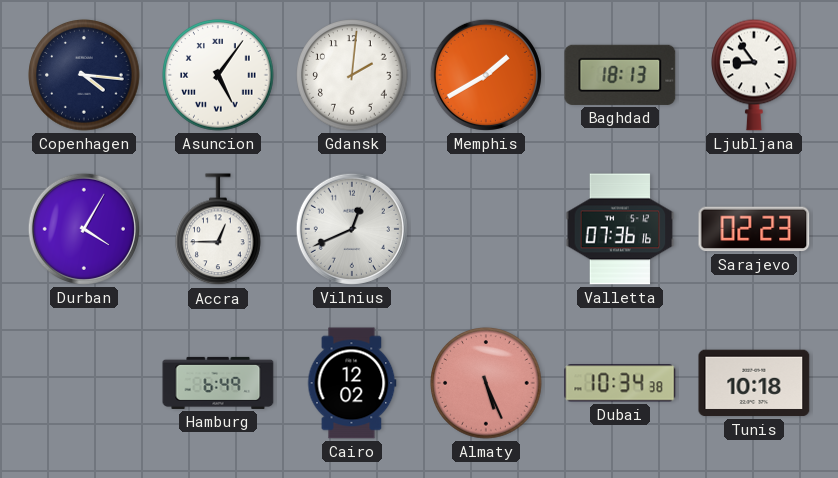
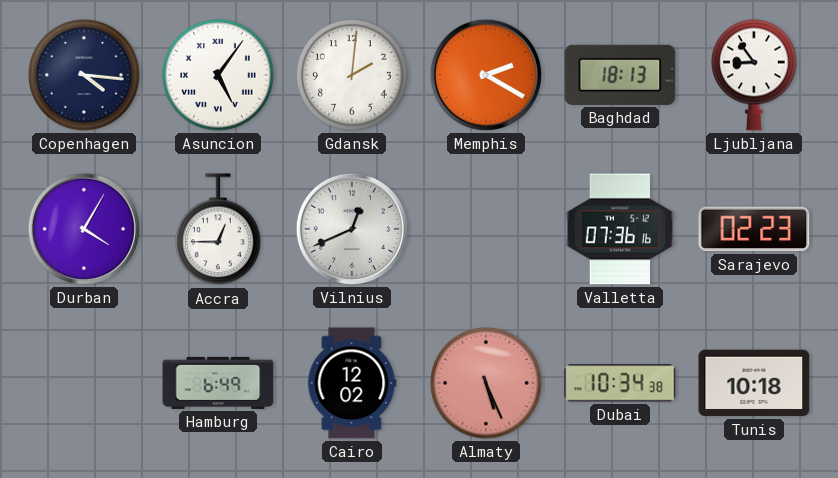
Memphis: 1:40 -> 2:20
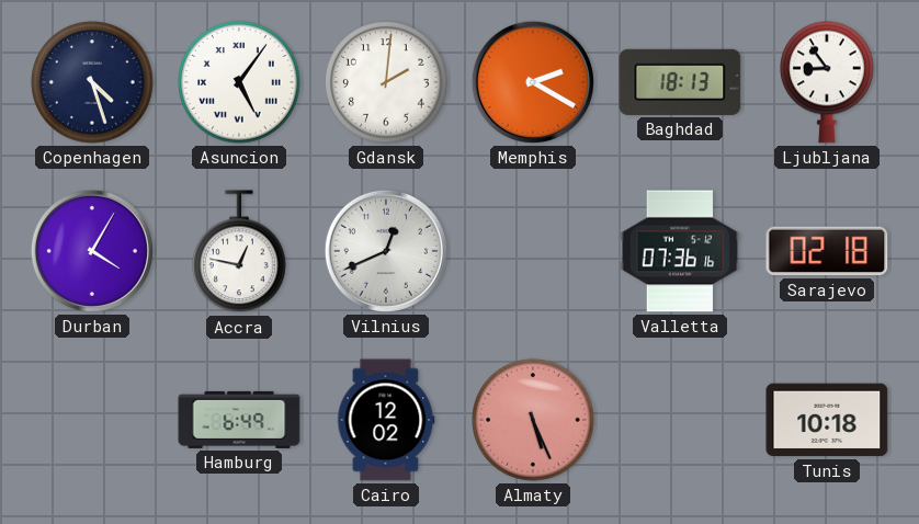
Copenhagen: 4:16 -> 4:27
Accra: 12:45 -> 12:47
Sarajevo: 02:23 -> 02:18
Dubai: 10:34 -> none
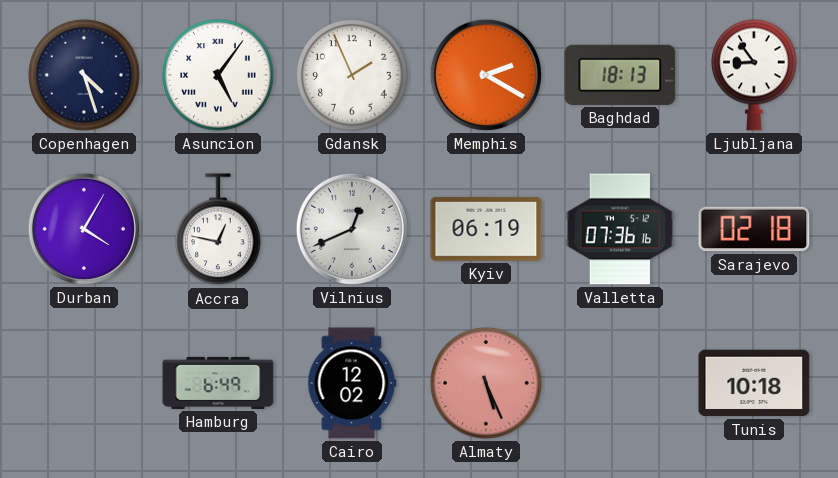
Gdansk: 2:01 -> 1:56
Kyiv: none -> 06:19
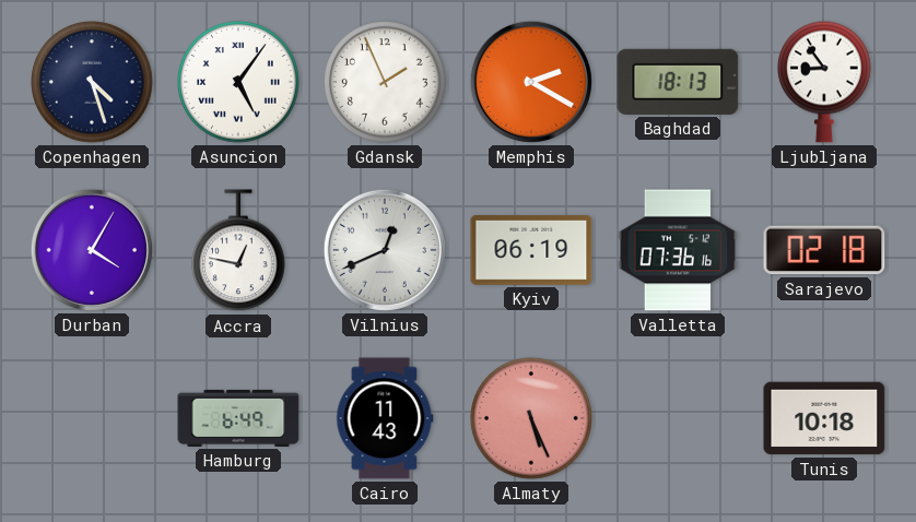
Cairo: 12:02 -> 11:43
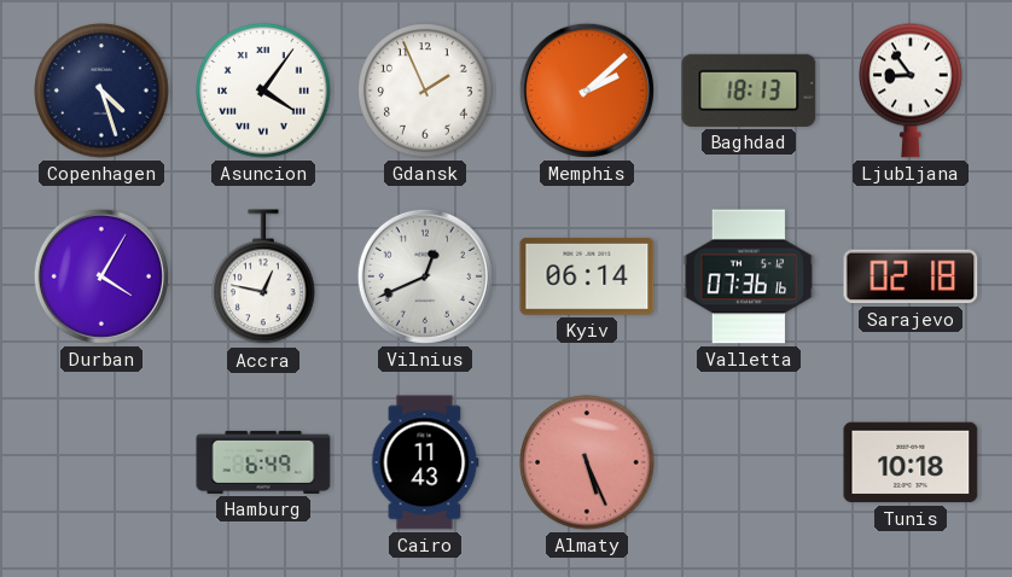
Asuncion: 5:06 -> 4:06
Memphis: 2:20 -> 2:08
Kyiv: 06:19 -> 06:14
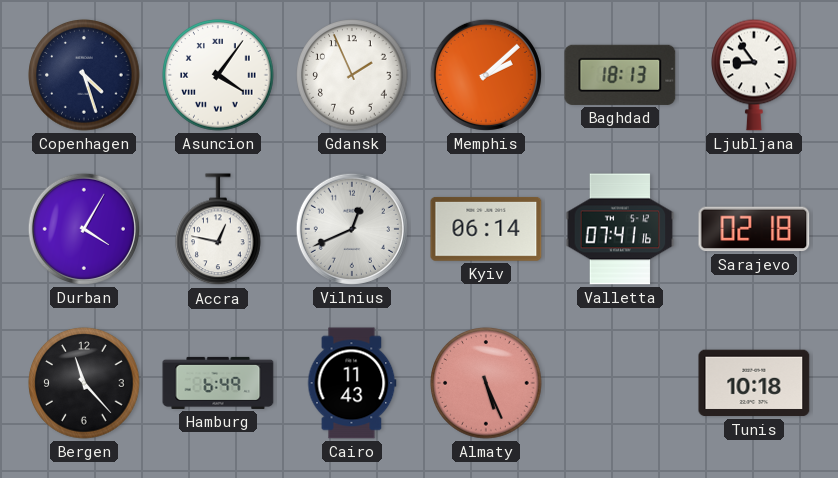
Valletta: 07:36 -> 07:41
Bergen: none -> 11:23
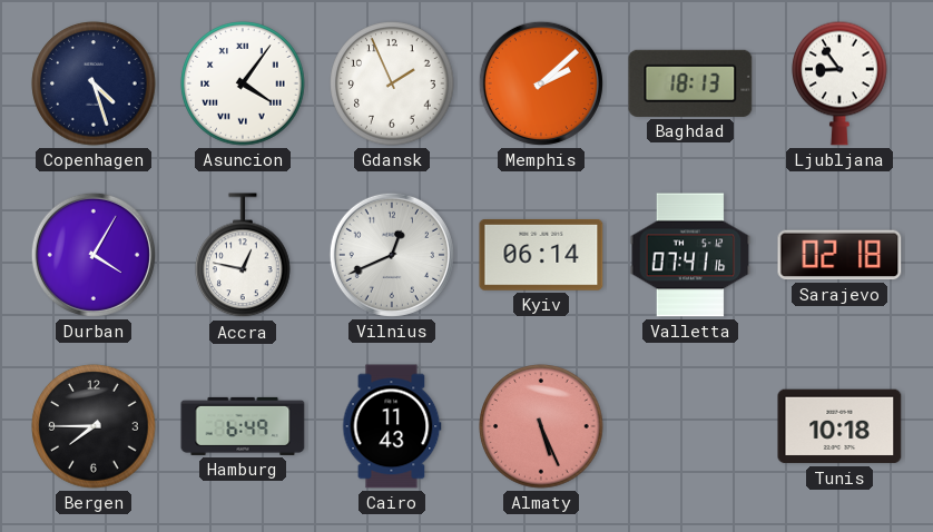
Bergen: 11:23 -> 7:45
